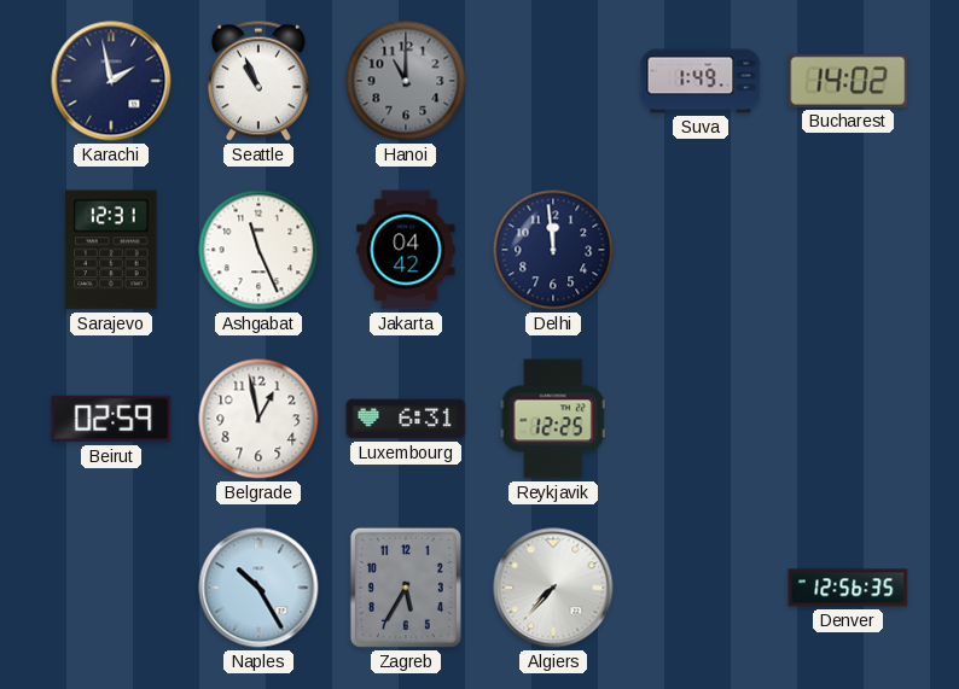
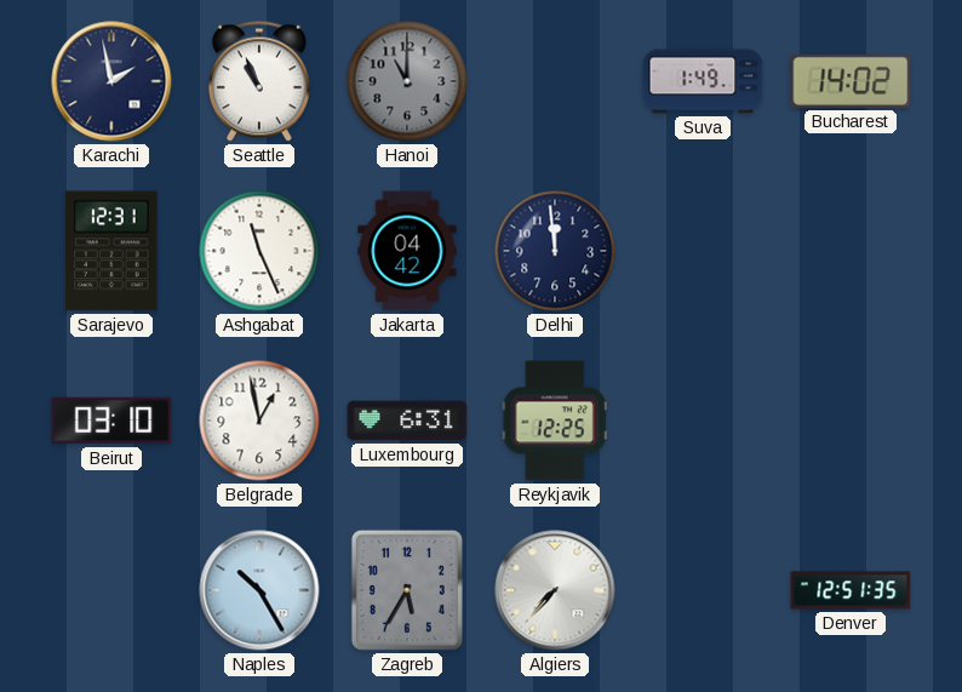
Beirut: 02:59 -> 03:10
Denver: 12:56 -> 12:51
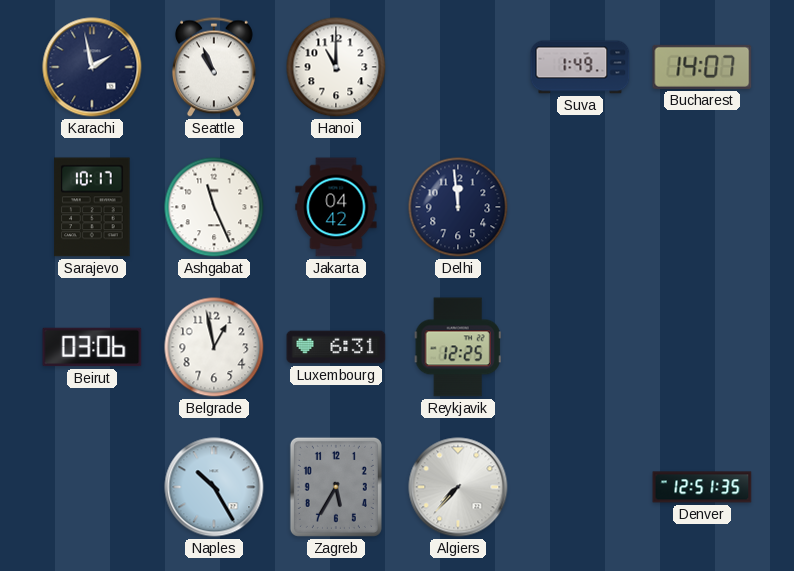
Hanoi dial: grey -> white
Bucharest: 14:02 -> 14:07
Sarajevo: 12:31 -> 10:17
Beirut: 03:10 -> 03:06
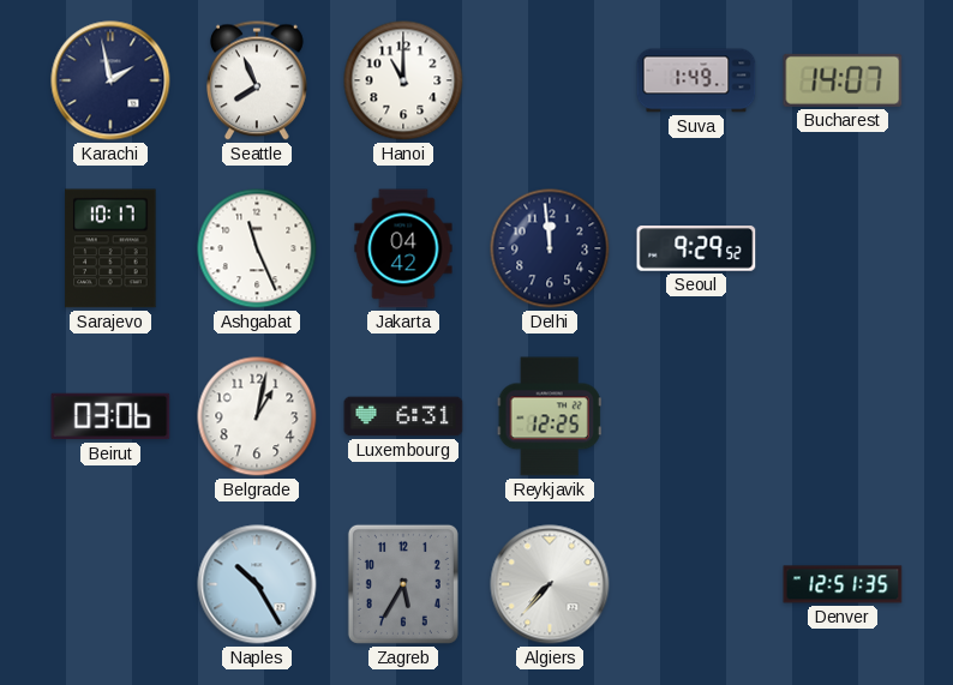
Seattle: 10:56 -> 7:56
Seoul: none -> 9:29
Belgrade: 12:58 -> 1:02
